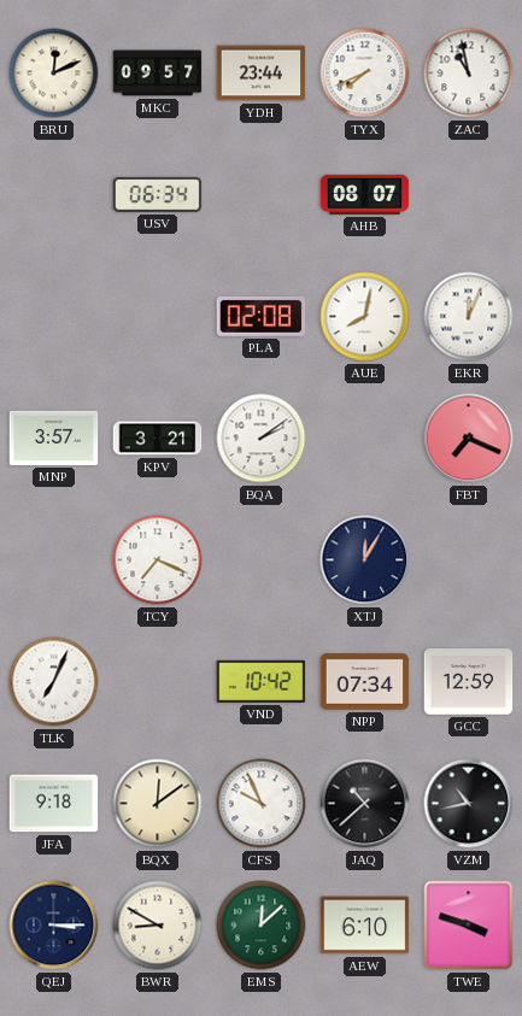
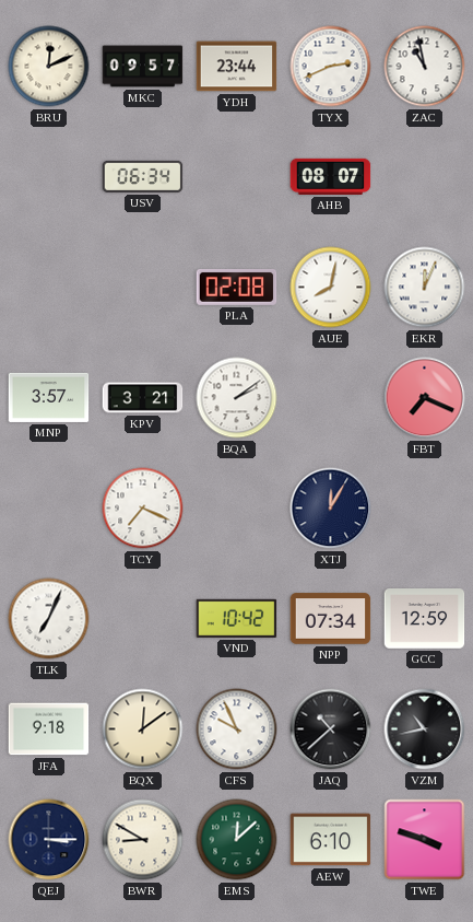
TYX: 7:41 -> 2:41
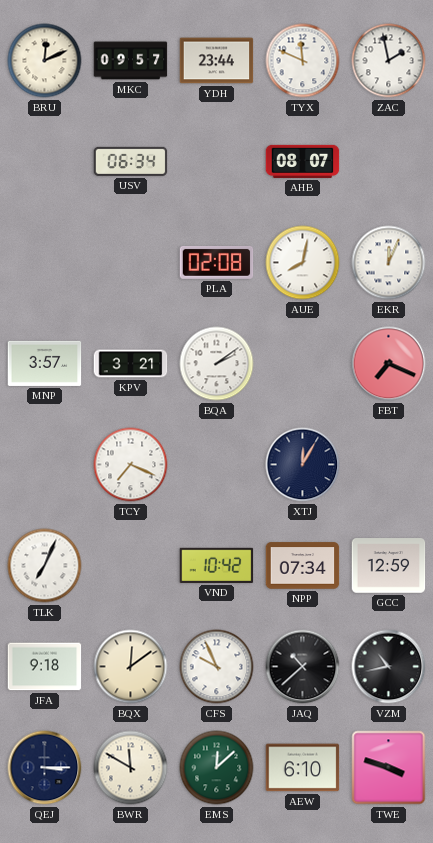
TYX: 2:41 -> 11:49
ZAC: 10:58 -> 1:58
BWR: 8:50 -> 11:50
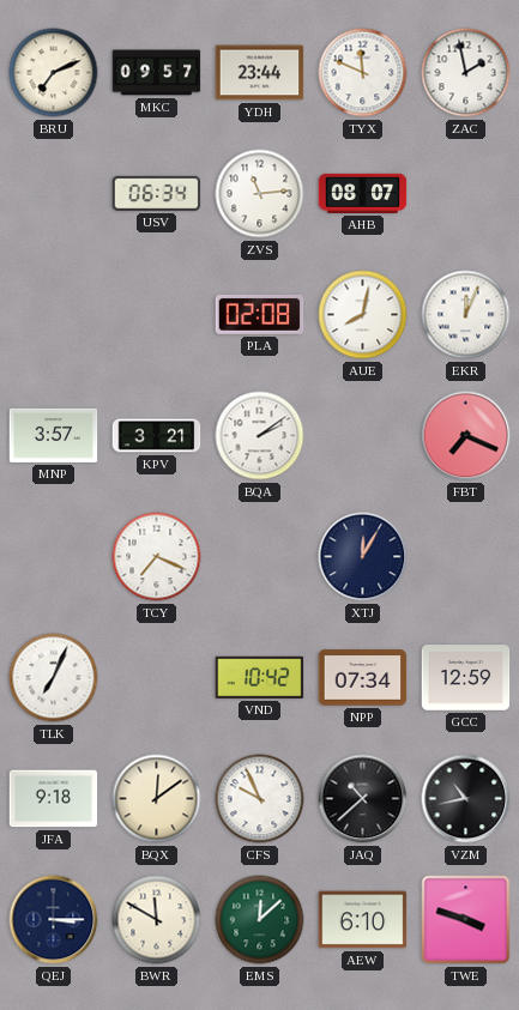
BRU: 12:11 -> 7:11
ZVS: none -> 11:14
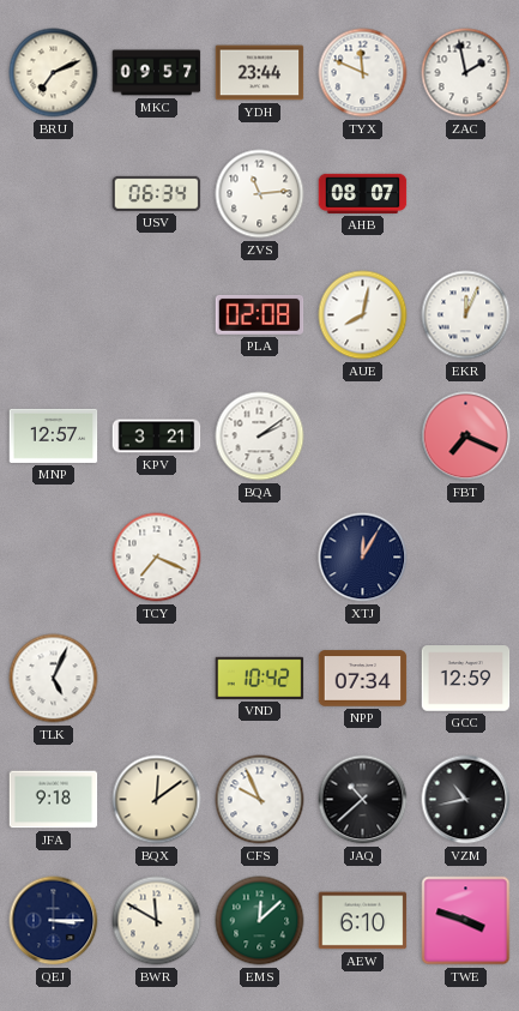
MNP: 3:57 -> 12:57
TLK: 7:04 -> 5:04
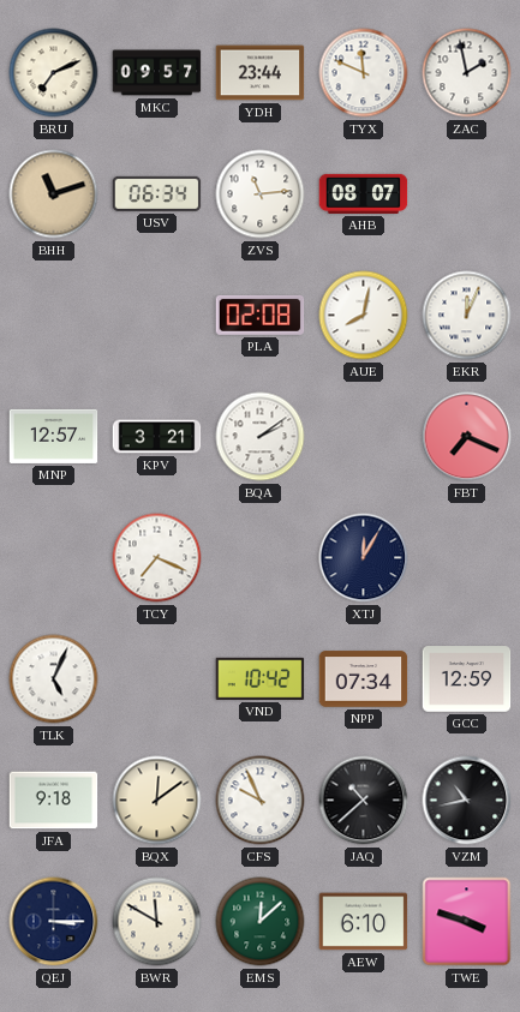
BHH: none -> 11:12
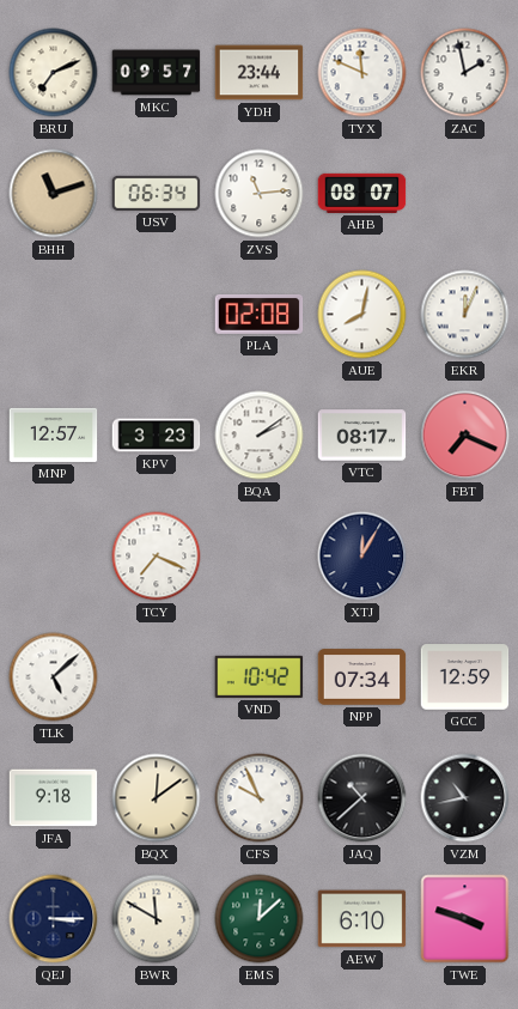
KPV: 3:21 -> 3:23
VTC: none -> 08:17
TLK: 5:04 -> 5:08
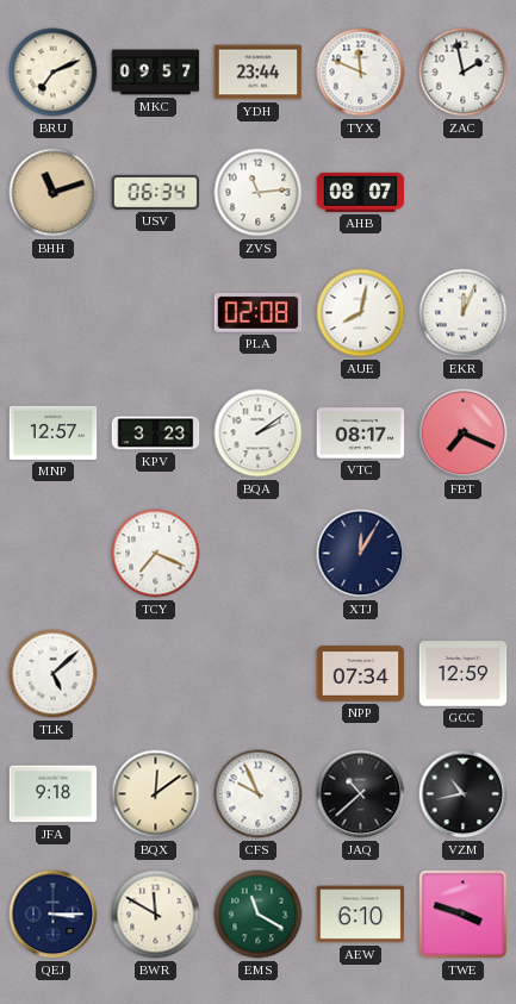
VND: 10:42 -> none
EMS: 12:08 -> 11:20
